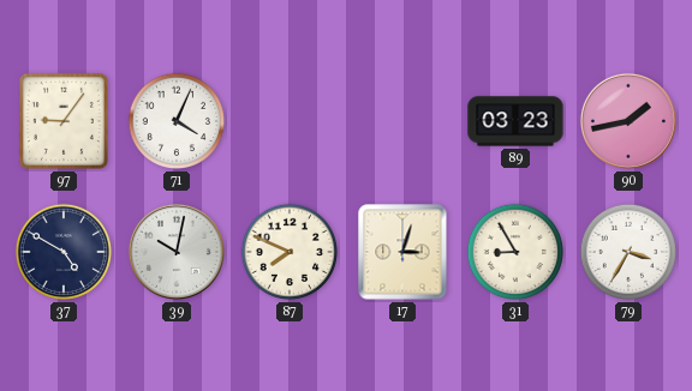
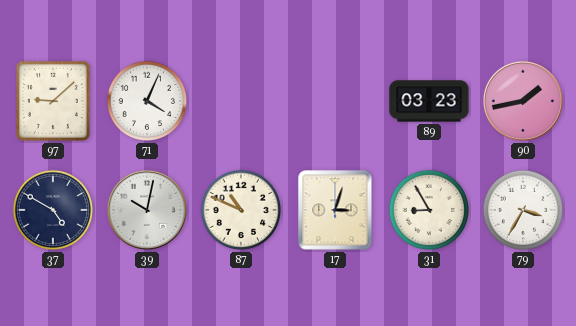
97: 9:06 -> 9:08
87: 7:49 -> 10:49
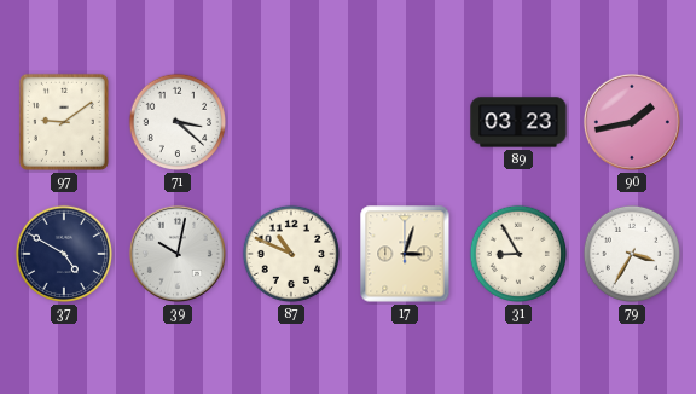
97: 9:08 -> 9:09
71: 4:04 -> 3:22
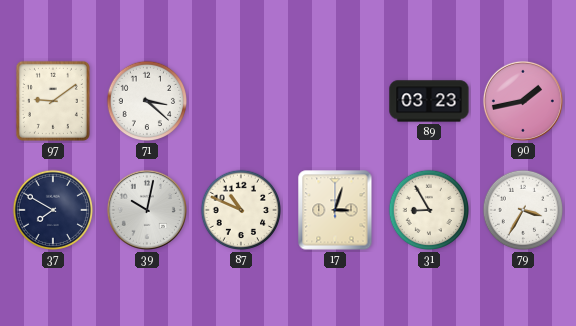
37: 4:50 -> 7:50
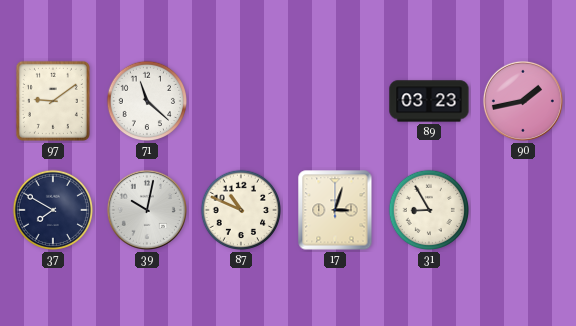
71: 3:22 -> 11:22
79: 3:35 -> none
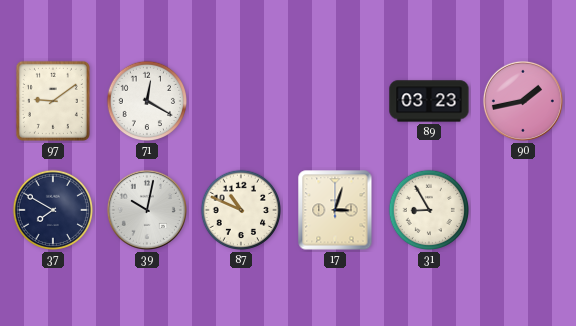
71: 11:22 -> 12:20
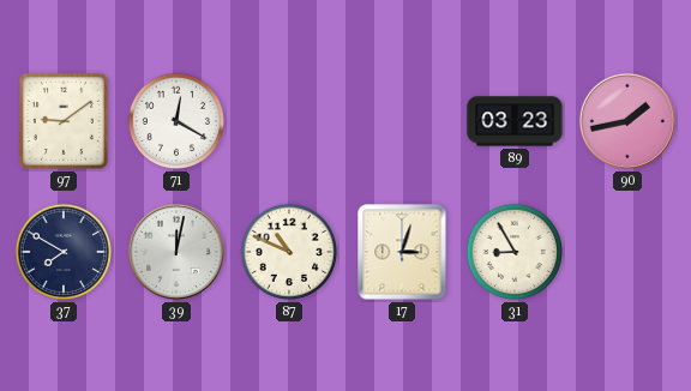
39: 10:02 -> 12:02
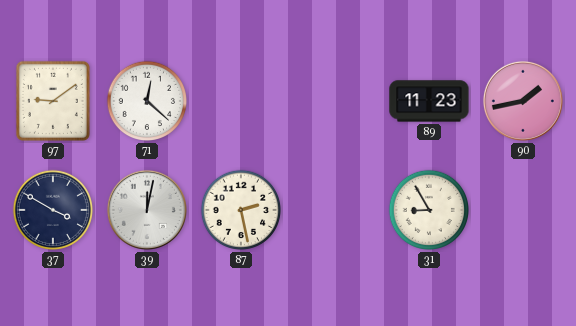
71: 12:20 -> 12:22
89: 03:23 -> 11:23
37: 7:50 -> 3:50
87: 10:49 -> 2:28
17: 3:03 -> none
